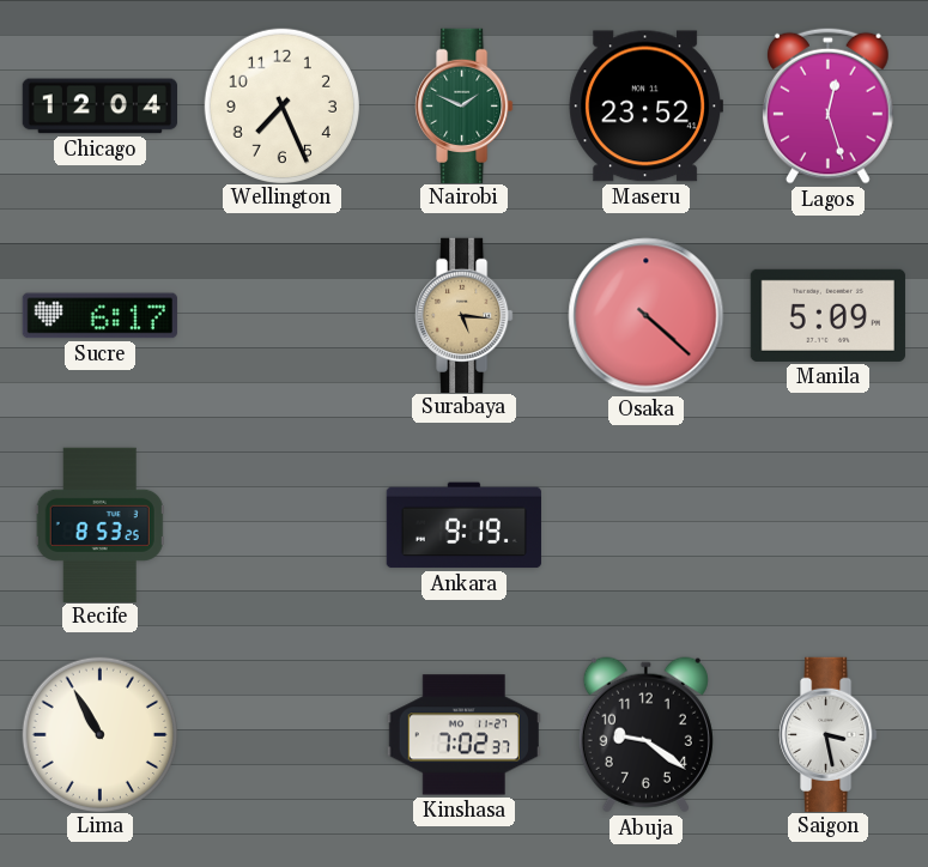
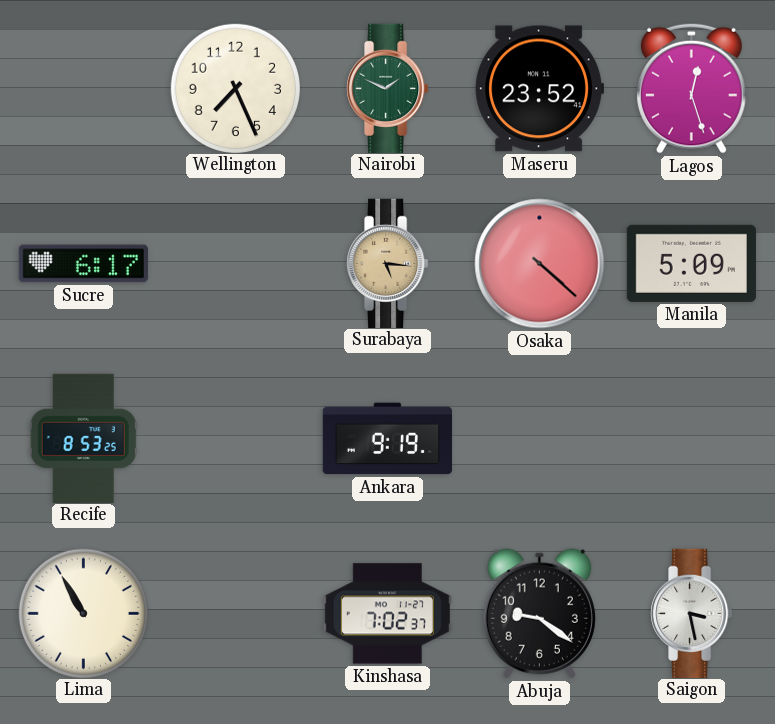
Chicago: 12:04 -> none
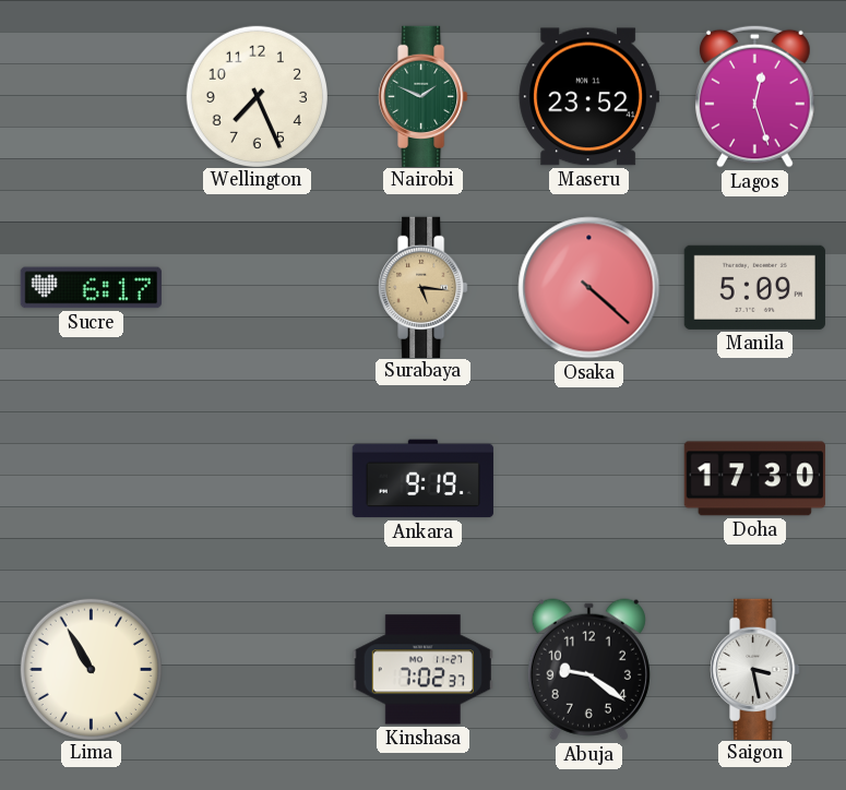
Recife: 8:53 -> none
Doha: none -> 17:30
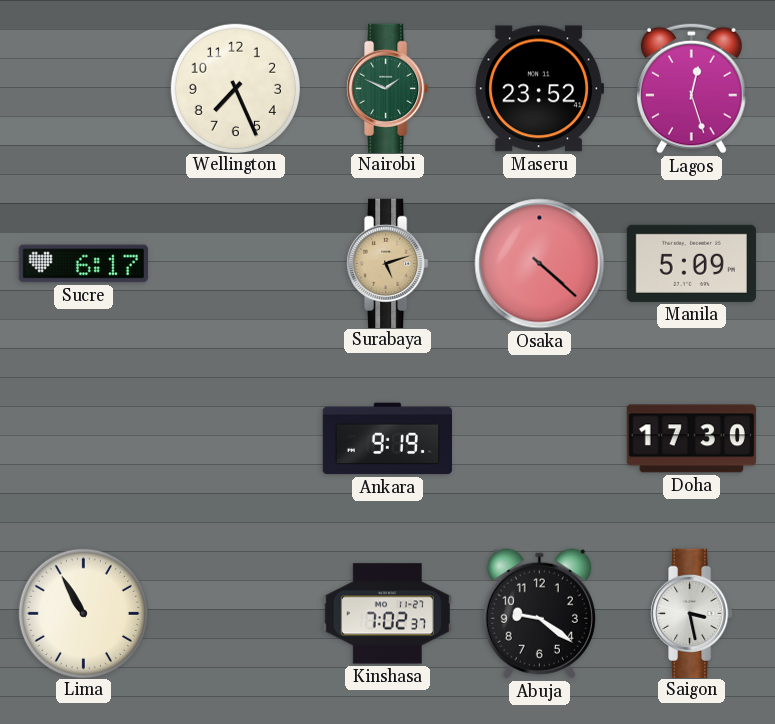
Surabaya: 5:16 -> 5:12
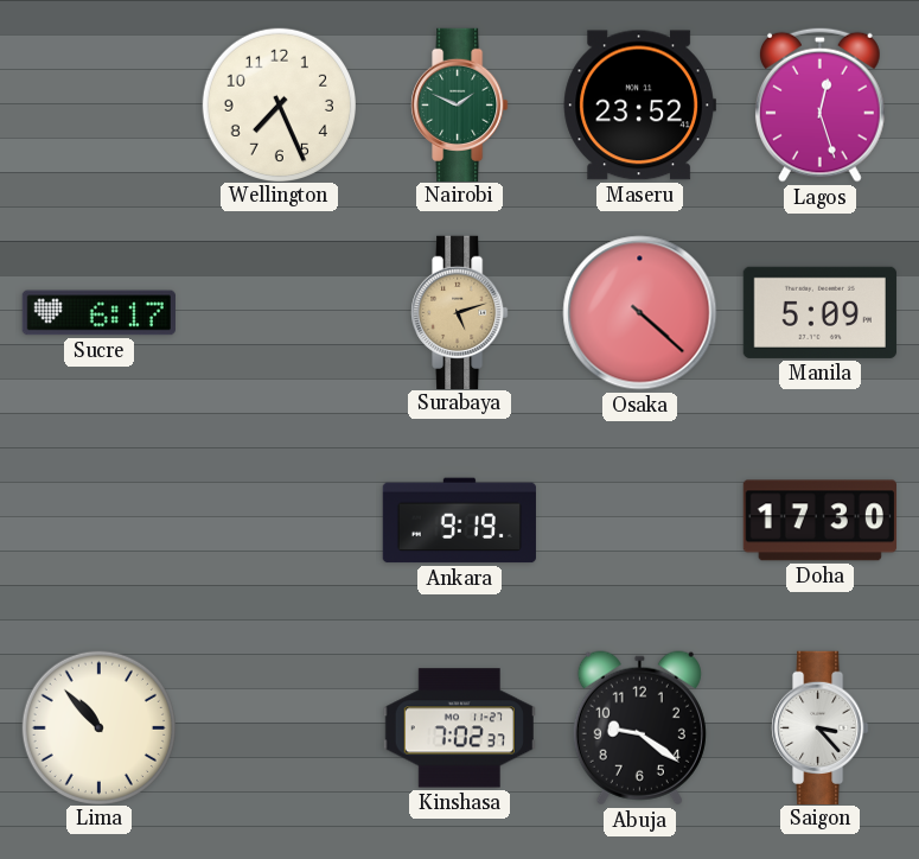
Lima: 10:55 -> 10:53
Saigon: 3:28 -> 3:23
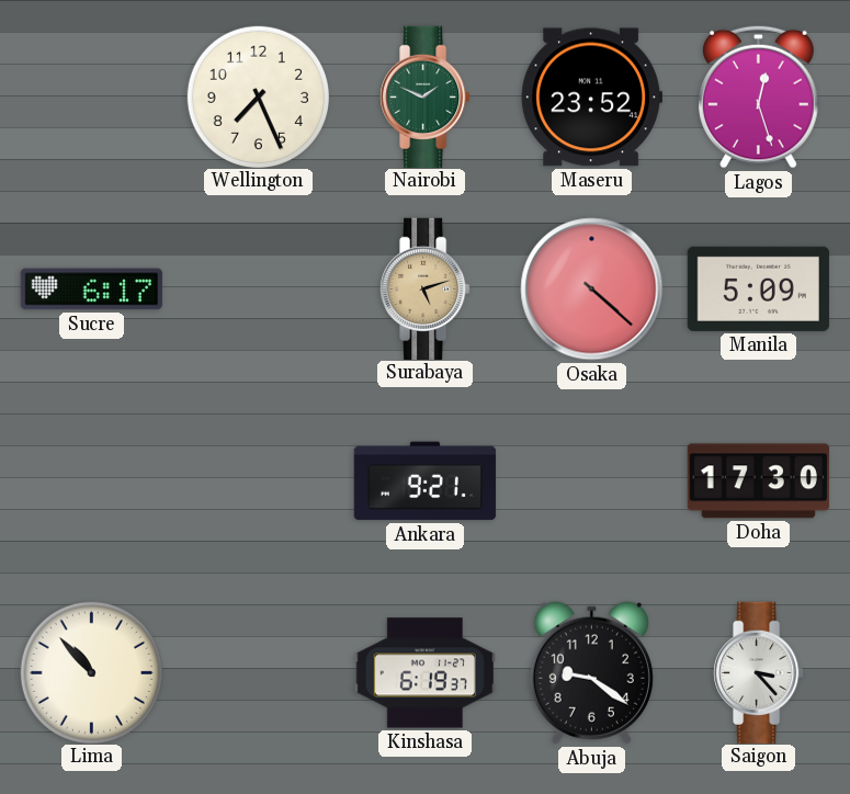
Ankara: 9:19 -> 9:21
Kinshasa: 7:02 -> 6:19
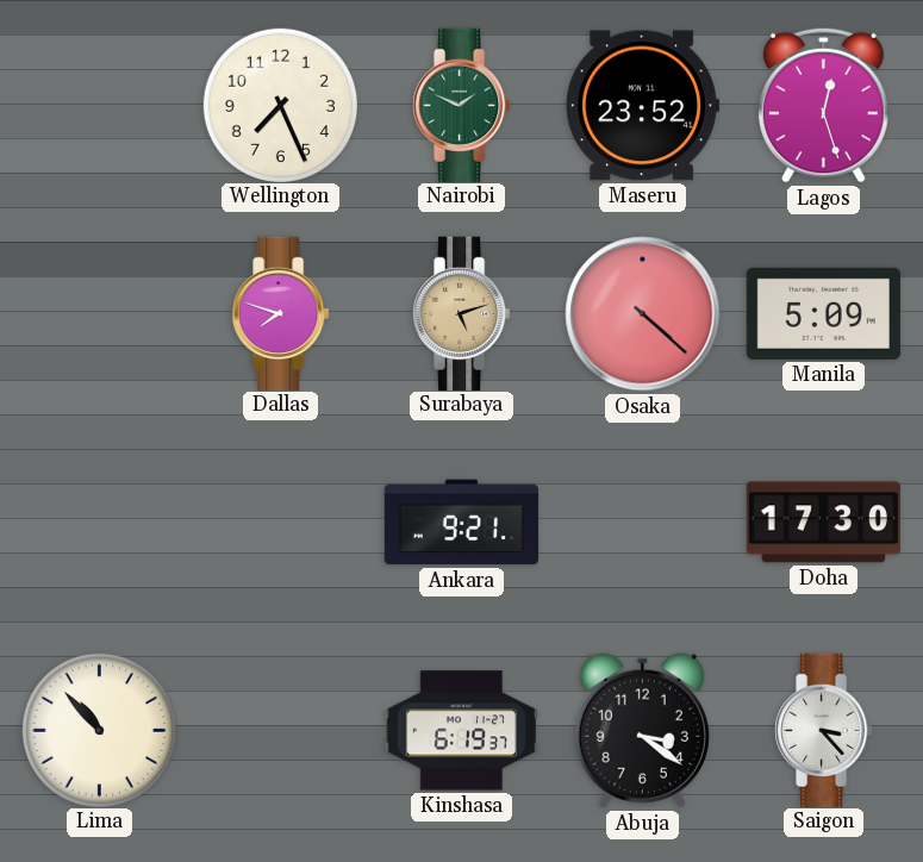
Sucre: 6:17 -> none
Dallas: none -> 7:48
Abuja: 9:21 -> 3:21
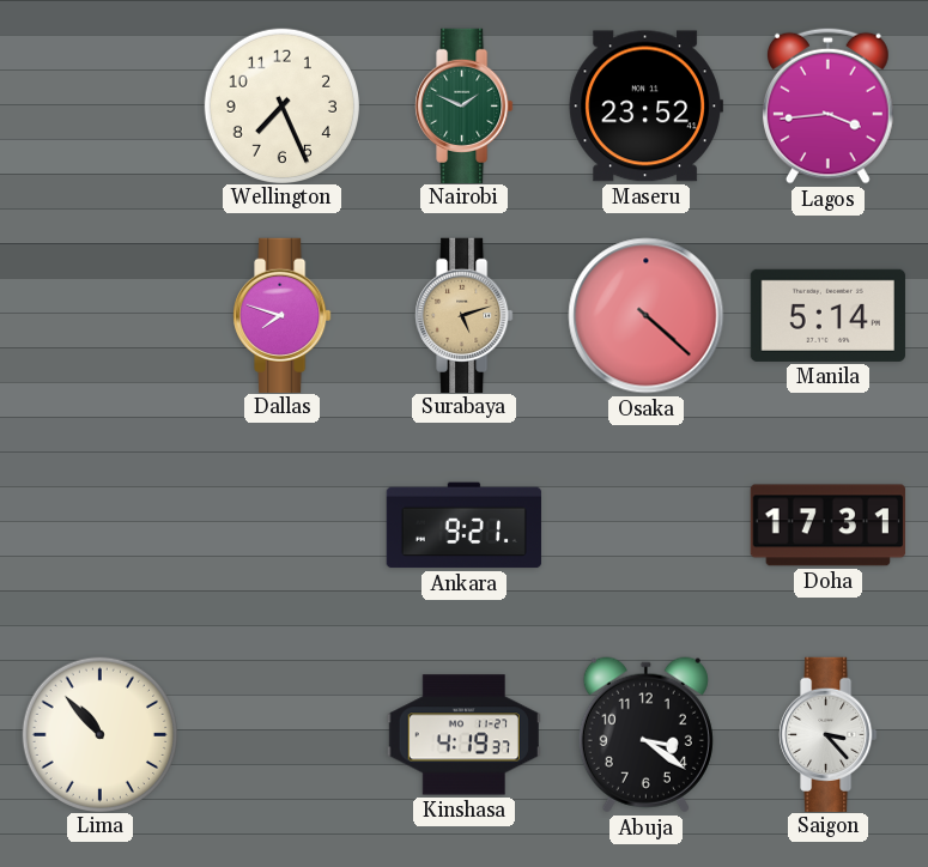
Lagos: 12:27 -> 3:44
Manila: 5:09 -> 5:14
Doha: 17:30 -> 17:31
Kinshasa: 6:19 -> 4:19
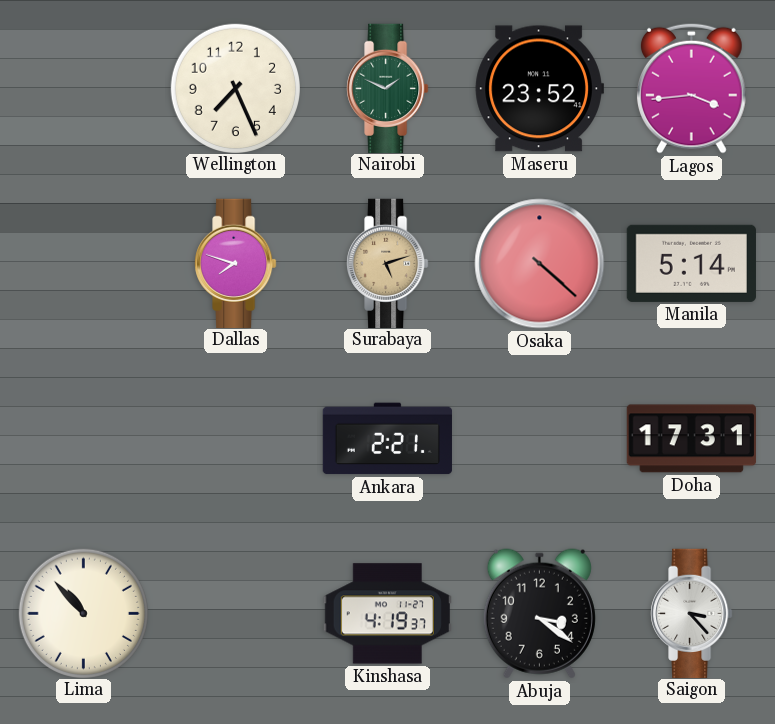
Ankara: 9:21 -> 2:21
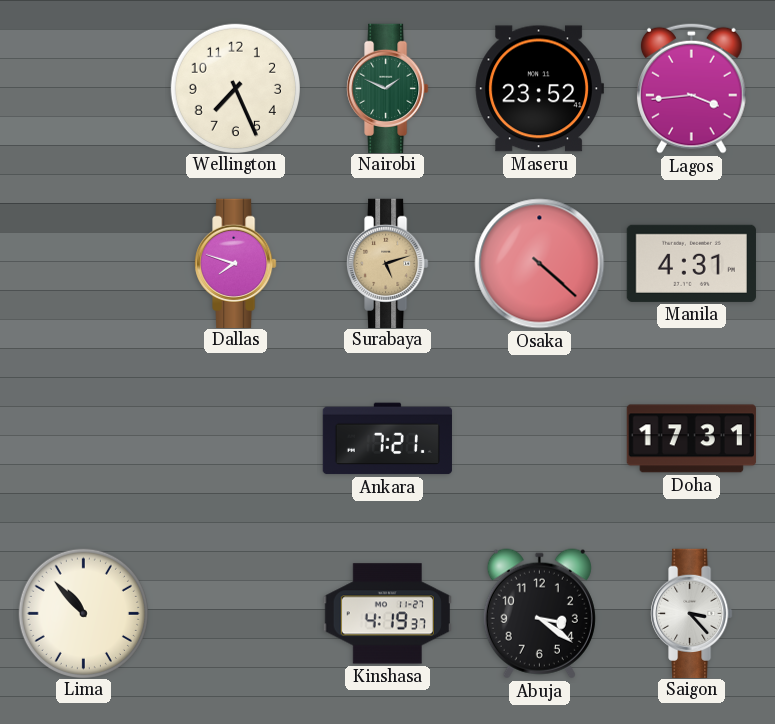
Manila: 5:14 -> 4:31
Ankara: 2:21 -> 7:21
